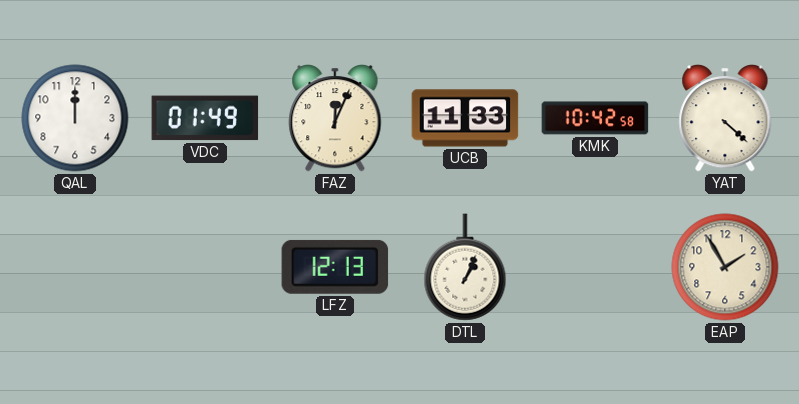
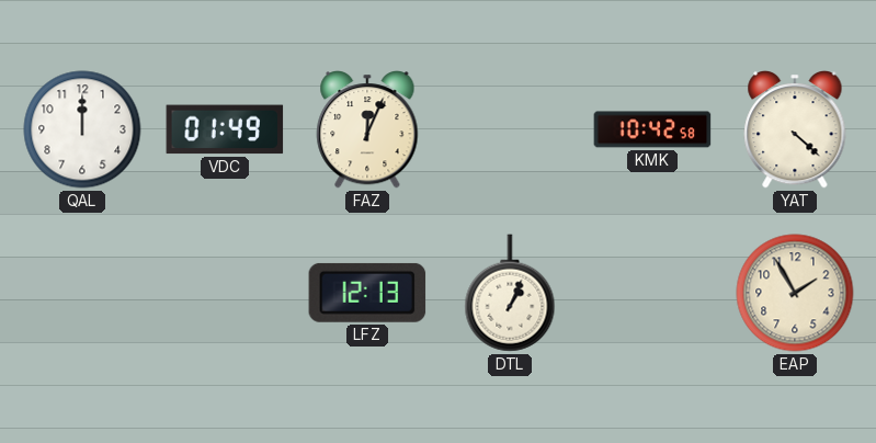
UCB: 11:33 -> none
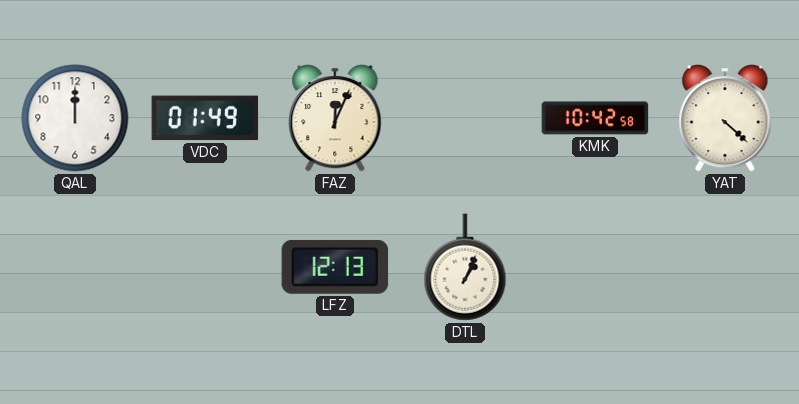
EAP: 1:55 -> none
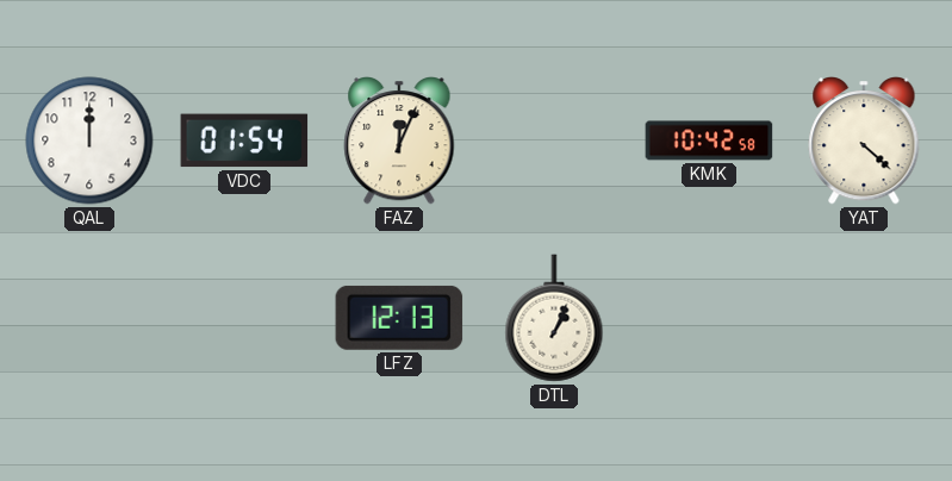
VDC: 01:49 -> 01:54
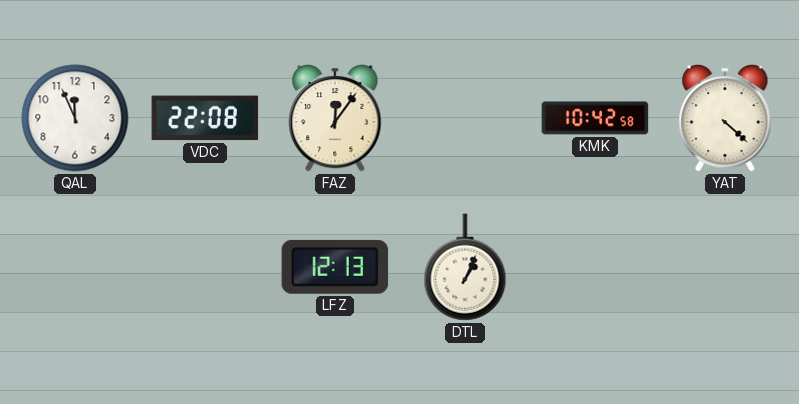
QAL: 12:00 -> 11:56
VDC: 01:54 -> 22:08
FAZ: 12:04 -> 12:06
